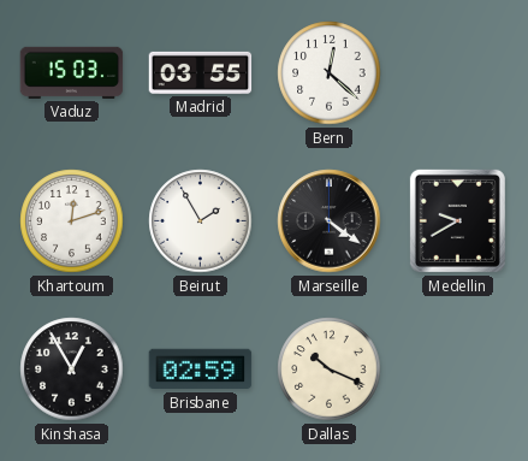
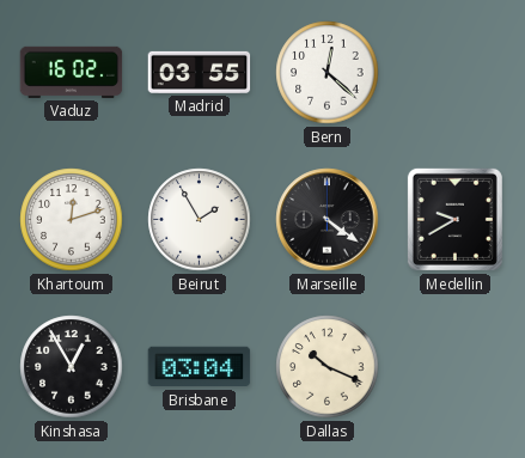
Vaduz: 15:03 -> 16:02
Brisbane: 02:59 -> 03:04
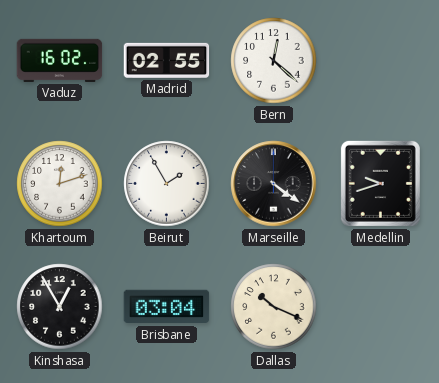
Madrid: 03:55 -> 02:55
Medellin: 9:40 -> 9:42
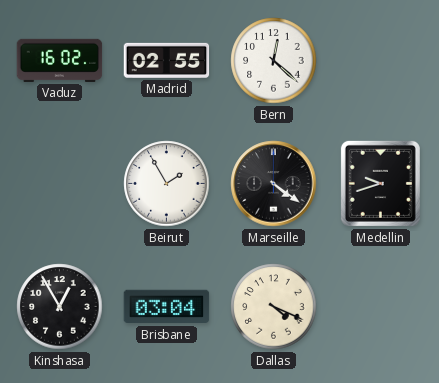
Khartoum: 12:12 -> none
Dallas: 10:19 -> 4:19
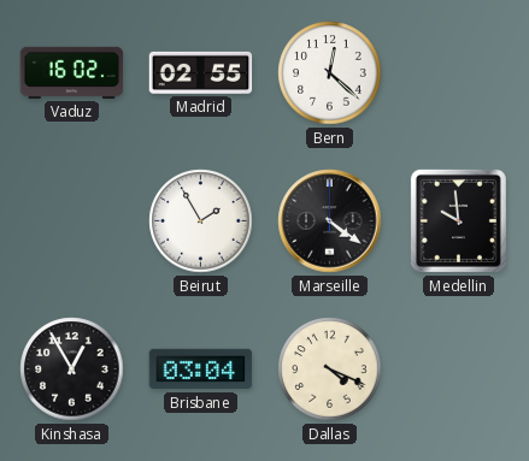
Medellin: 9:42 -> 9:59
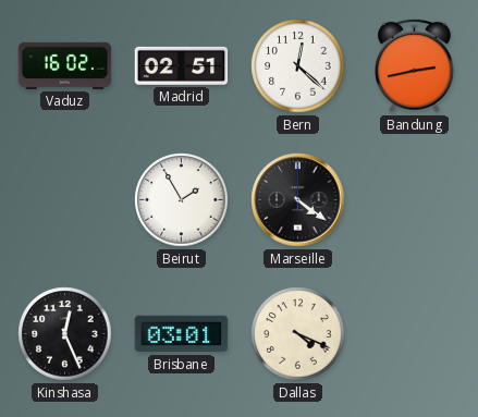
Madrid: 02:55 -> 02:51
Bandung: none -> 2:43
Medellin: 9:59 -> none
Kinshasa: 12:55 -> 12:26
Brisbane: 03:04 -> 03:01
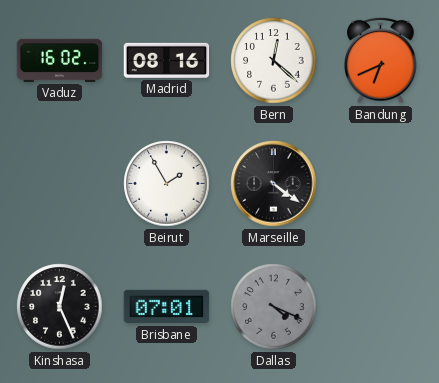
Madrid: 02:51 -> 08:16
Bandung: 2:43 -> 6:41
Brisbane: 03:01 -> 07:01
Dallas dial: cream -> grey
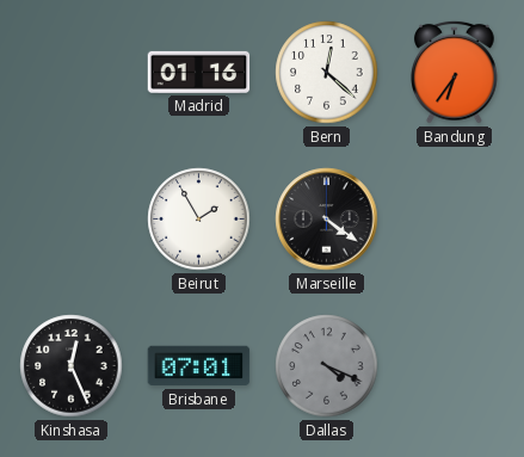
Vaduz: 16:02 -> none
Madrid: 08:16 -> 01:16
Bandung: 6:41 -> 6:36
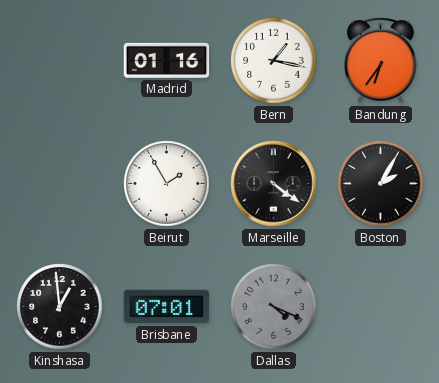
Bern: 12:22 -> 1:17
Boston: none -> 2:05
Kinshasa: 12:26 -> 12:59
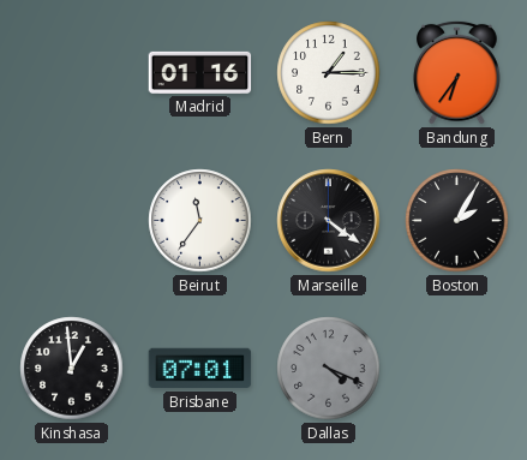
Bern: 1:17 -> 1:15
Beirut: 1:55 -> 11:36
